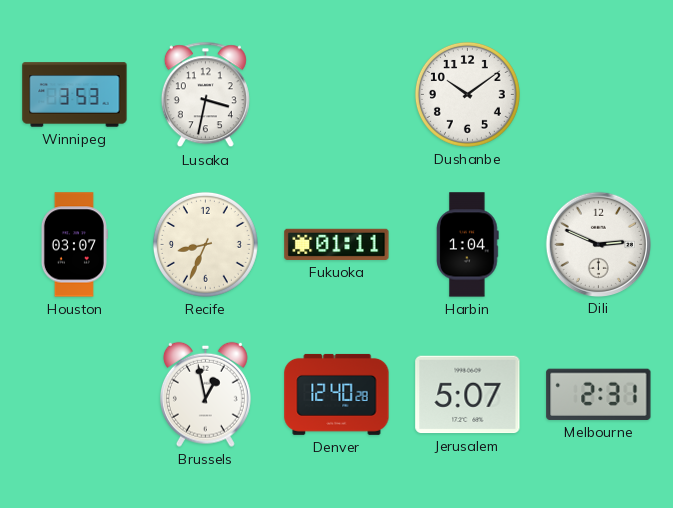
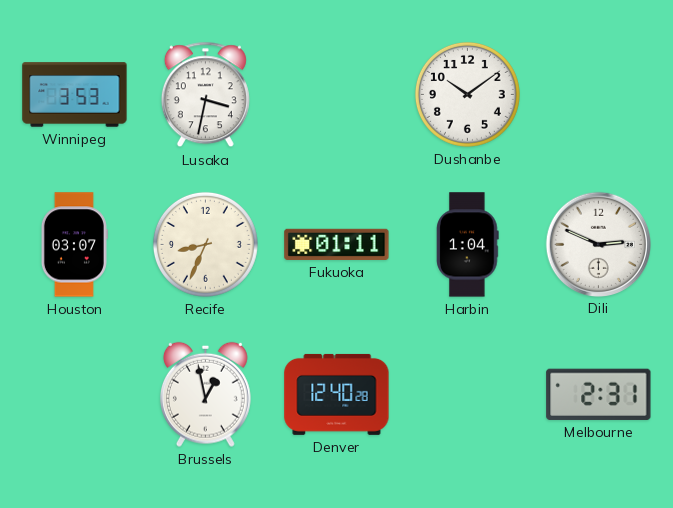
Jerusalem: 5:07 -> none
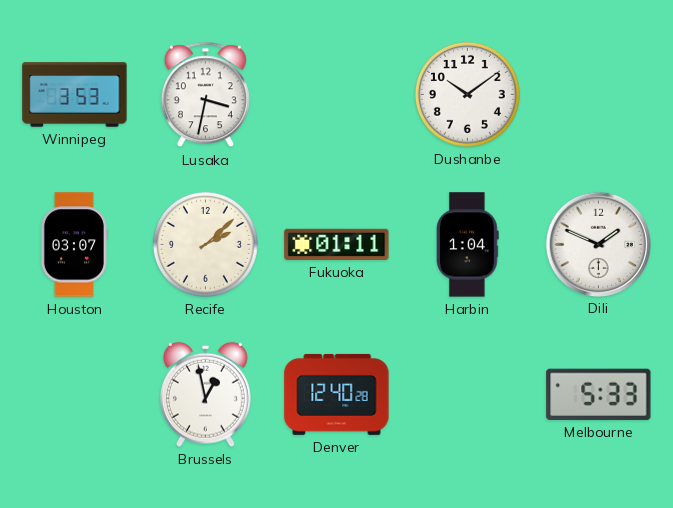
Recife: 8:34 -> 2:08
Dili: 2:49 -> 1:49
Melbourne: 2:31 -> 5:33
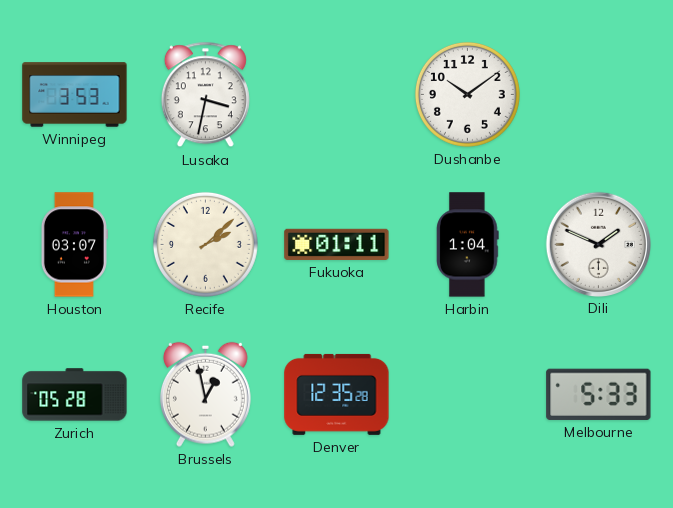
Zurich: none -> 05:28
Denver: 12:40 -> 12:35
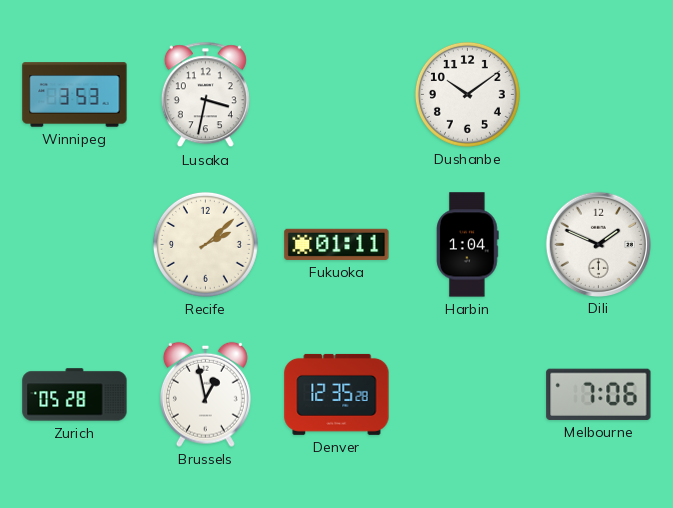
Houston: 03:07 -> none
Melbourne: 5:33 -> 7:06
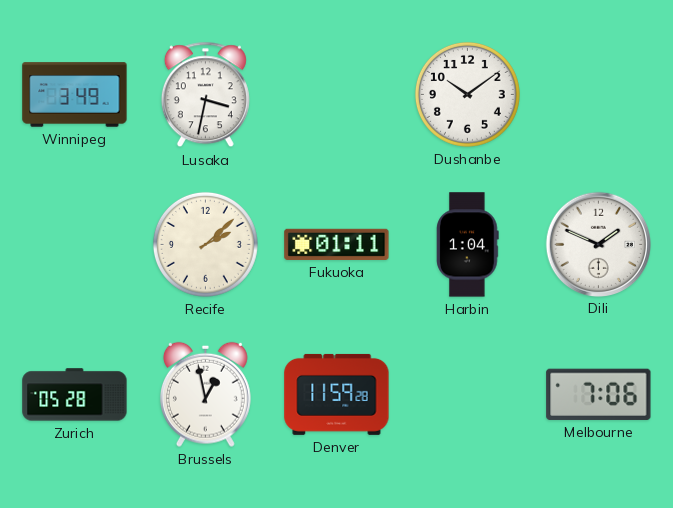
Winnipeg: 3:53 -> 3:49
Denver: 12:35 -> 11:59
